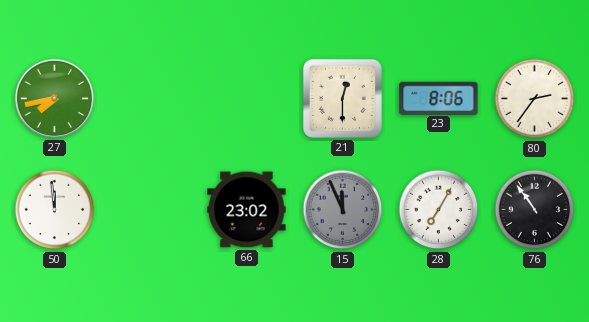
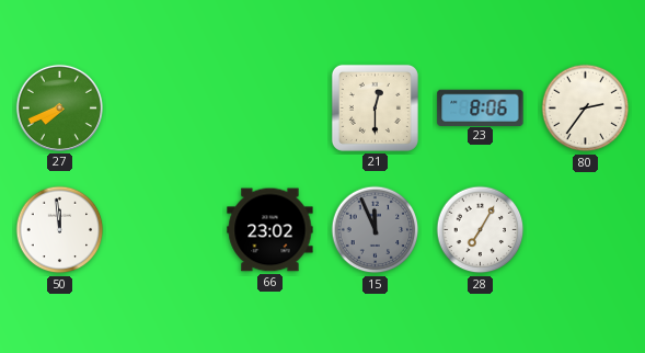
27: 7:43 -> 7:41
76: 10:54 -> none
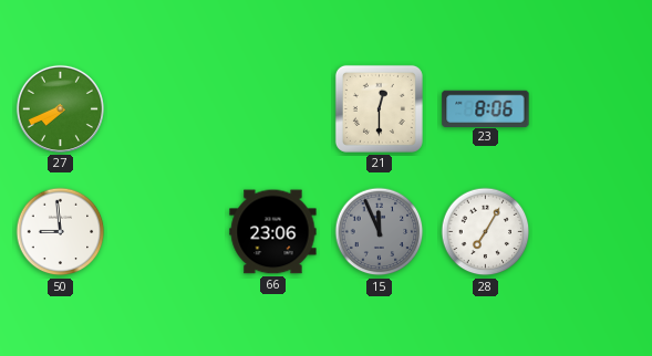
80: 2:36 -> none
50: 11:59 -> 8:59
66: 23:02 -> 23:06
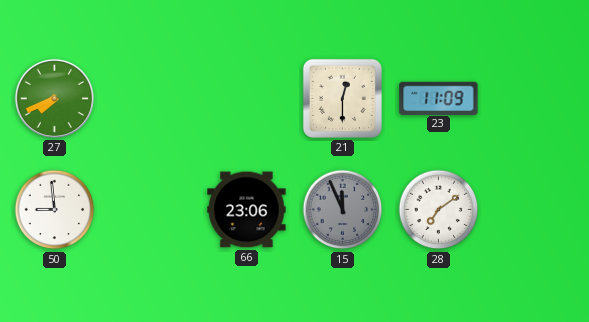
23: 8:06 -> 11:09
28: 7:05 -> 7:09
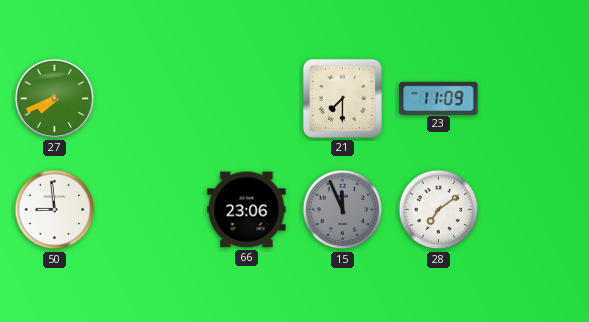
21: 12:30 -> 7:30
